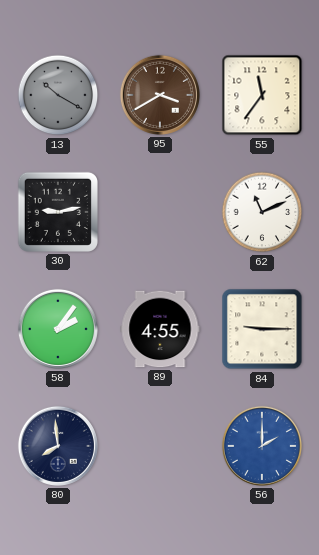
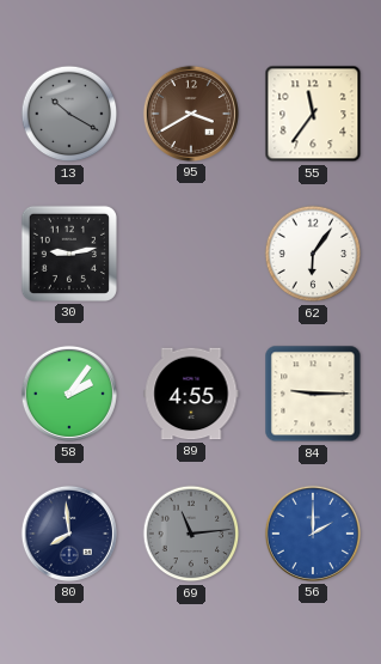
62: 11:11 -> 6:06
69: none -> 11:14
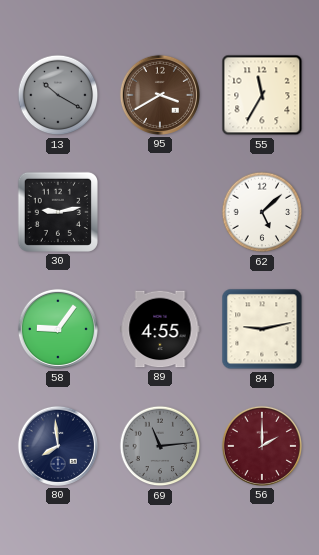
55: 11:36 -> 11:35
62: 6:06 -> 5:08
58: 2:06 -> 9:06
84: 9:15 -> 9:13
56 dial: blue -> burgundy
